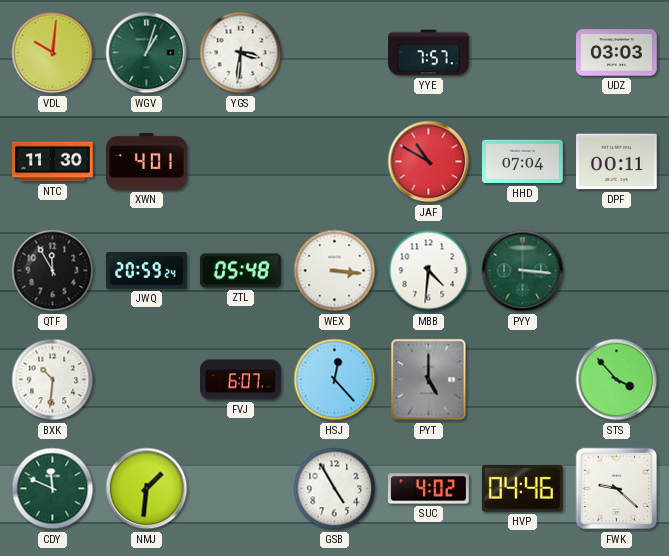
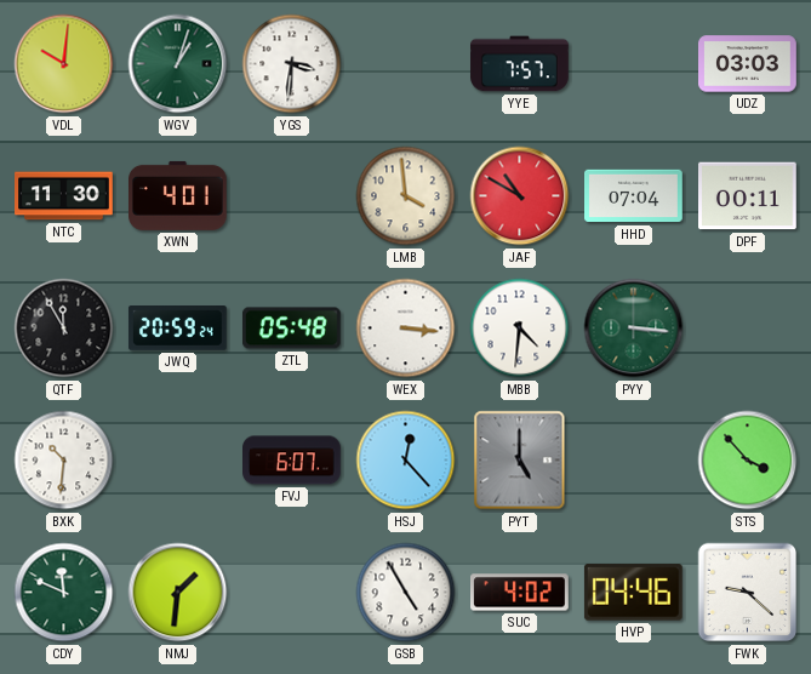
LMB: none -> 3:59
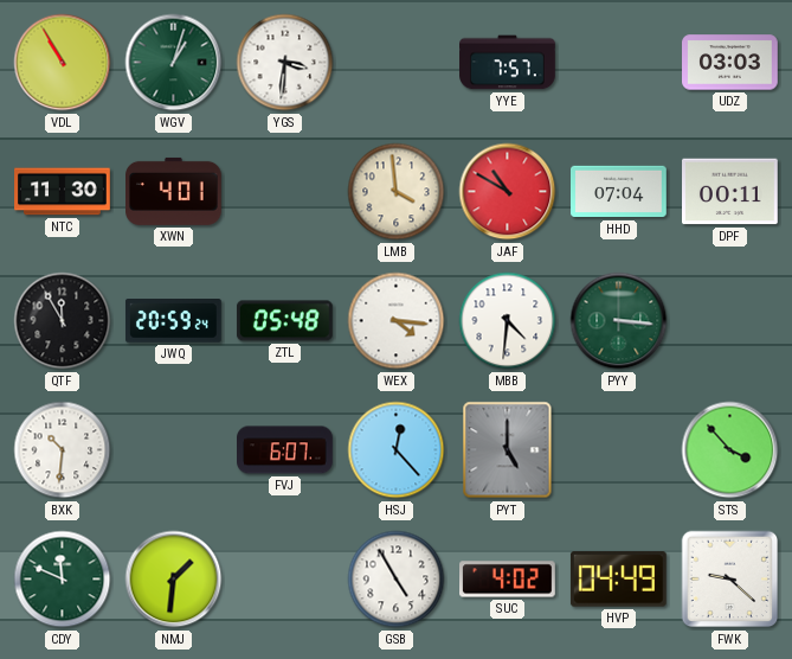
VDL: 10:01 -> 10:55
WEX: 3:16 -> 4:16
HVP: 04:46 -> 04:49
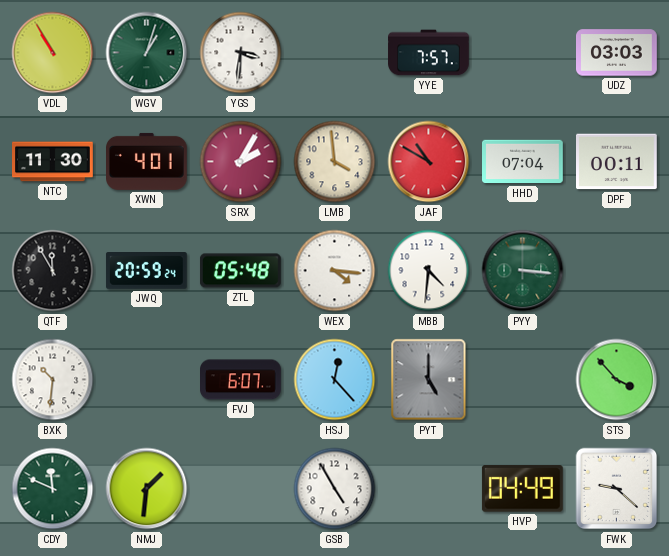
SRX: none -> 2:05
SUC: 4:02 -> none
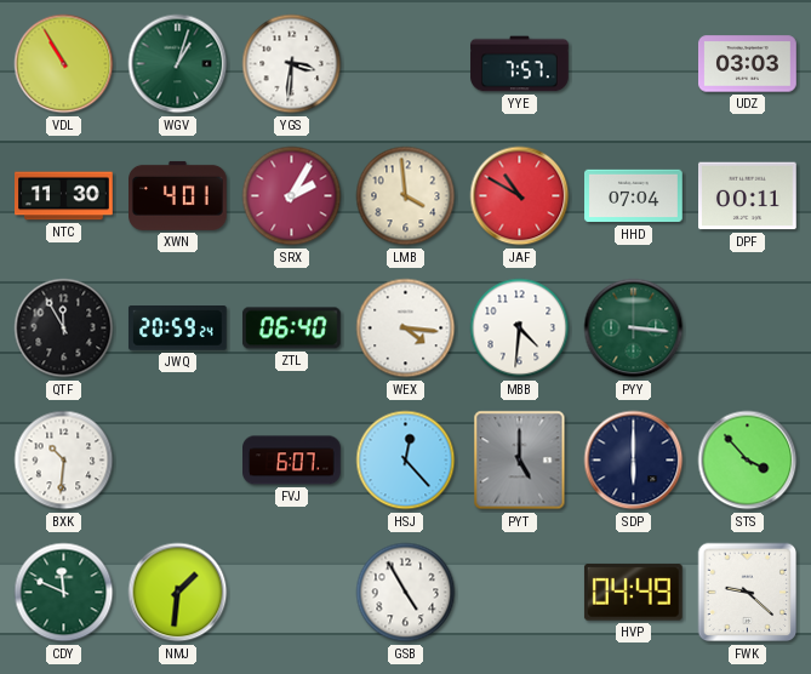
ZTL: 05:48 -> 06:40
SDP: none -> 6:00
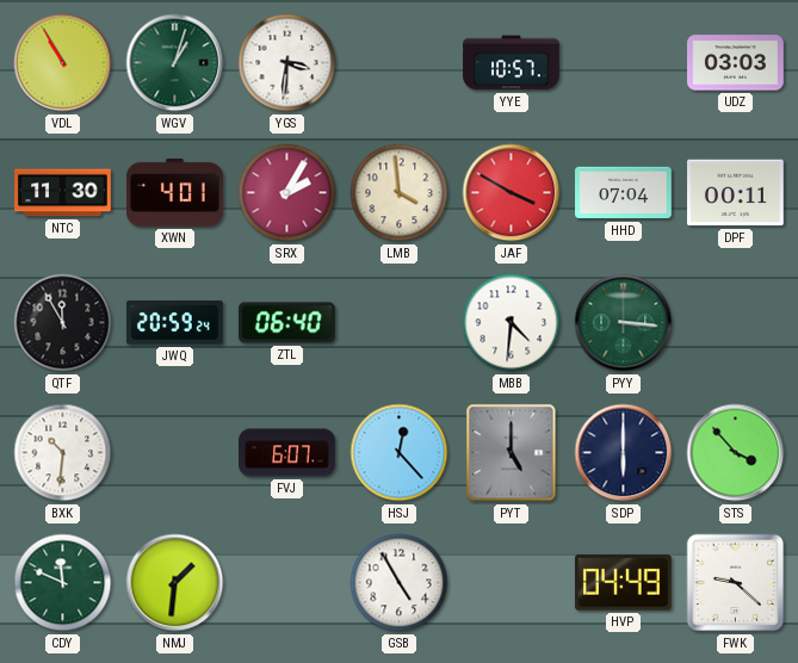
YYE: 7:57 -> 10:57
JAF: 10:50 -> 3:50
WEX: 4:16 -> none
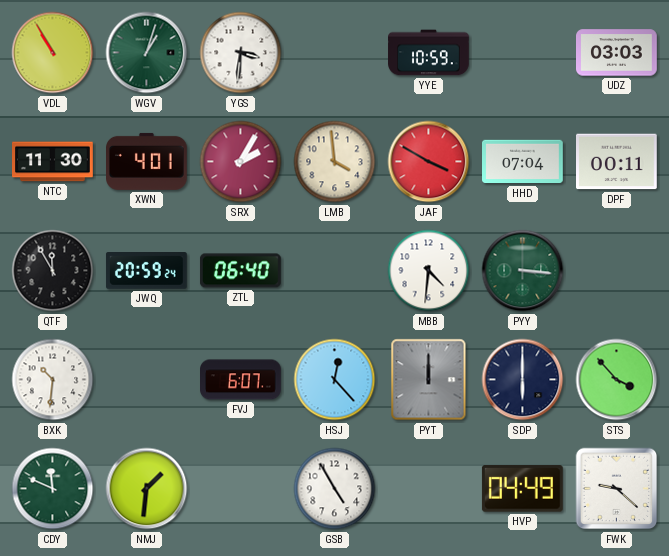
YYE: 10:57 -> 10:59
PYT: 5:00 -> 12:00
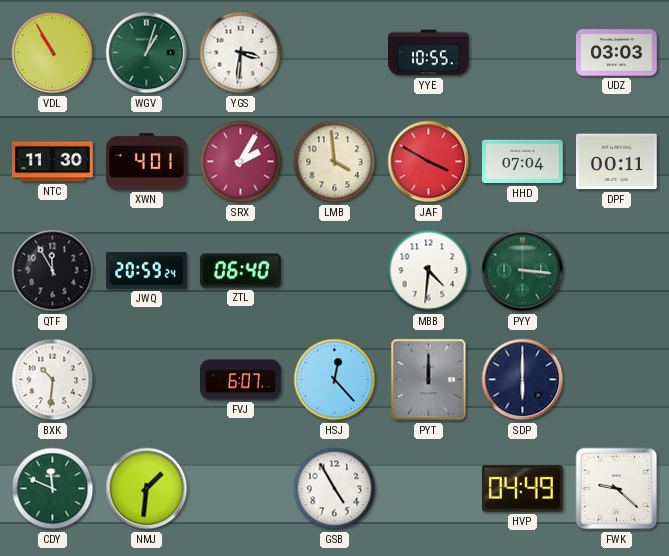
YYE: 10:59 -> 10:55
STS: 3:53 -> none
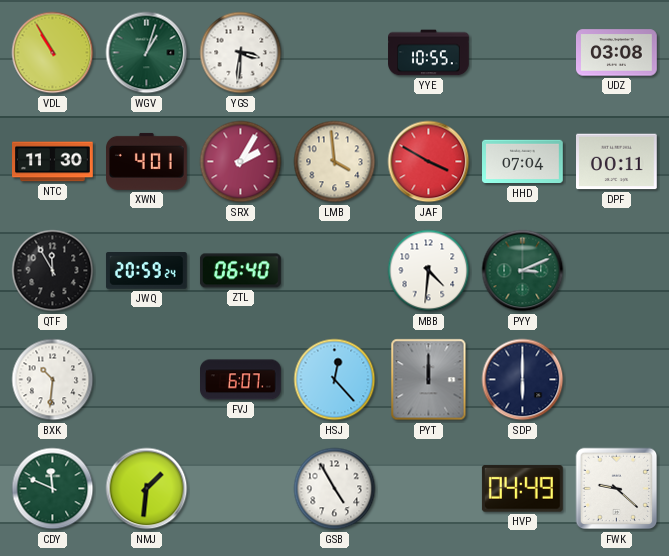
UDZ: 03:03 -> 03:08
PYY: 3:16 -> 3:11
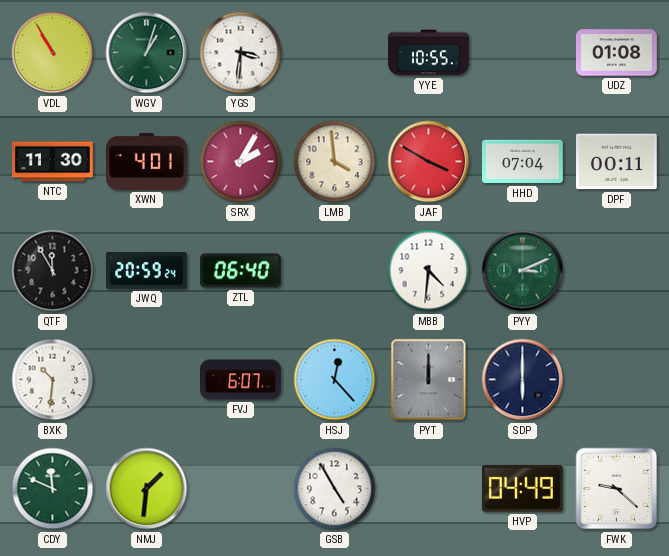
UDZ: 03:08 -> 01:08
